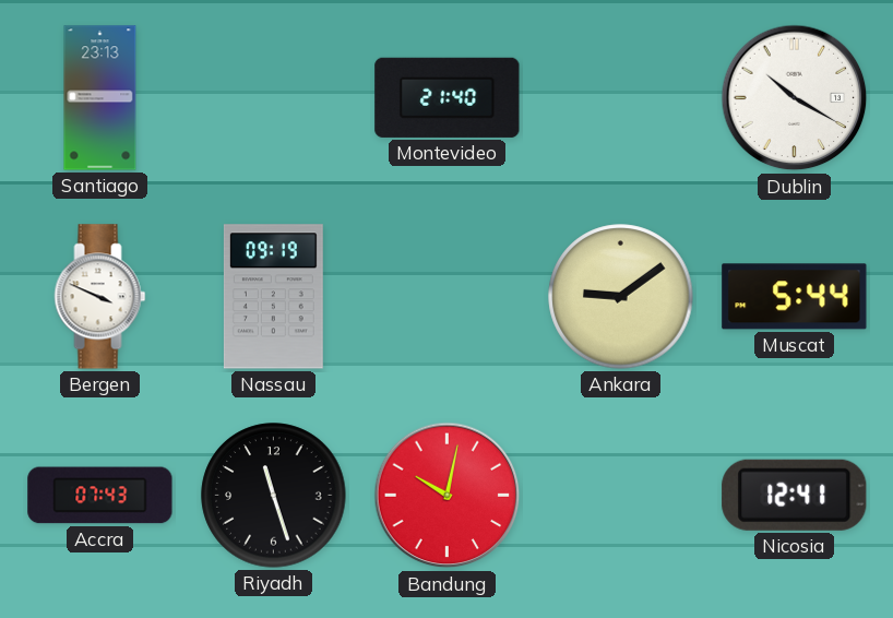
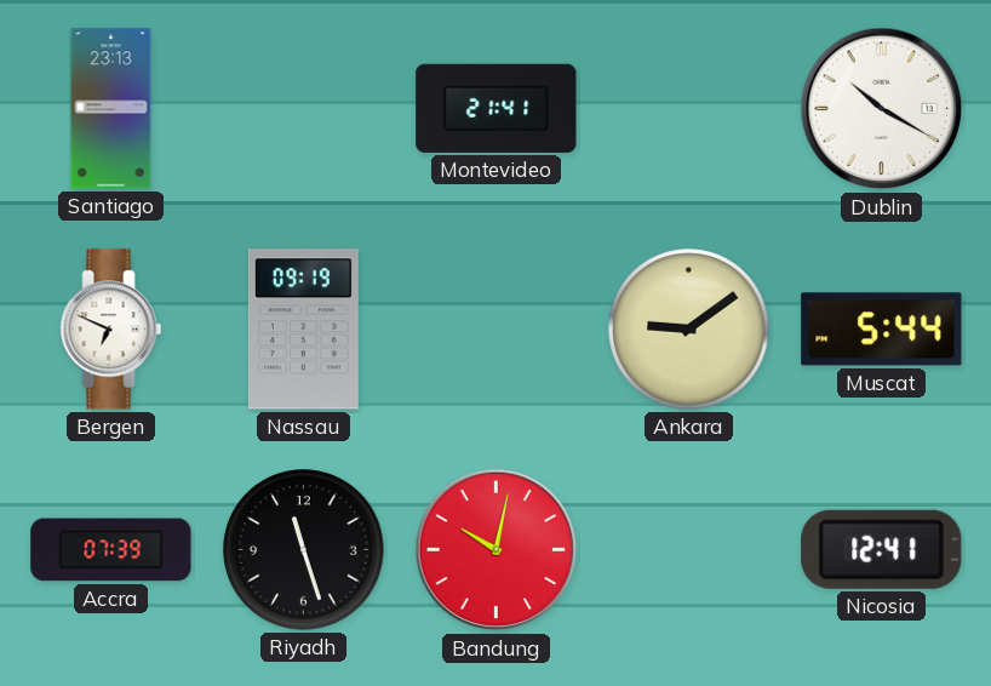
Montevideo: 21:40 -> 21:41
Bergen: 3:49 -> 6:49
Accra: 07:43 -> 07:39
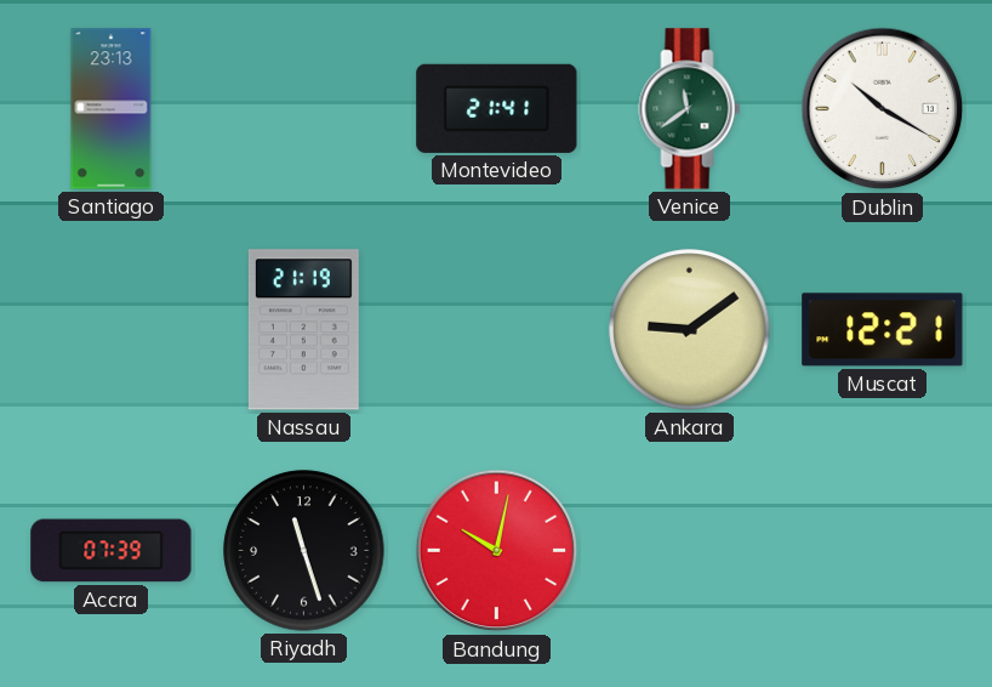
Venice: none -> 11:39
Bergen: 6:49 -> none
Nassau: 09:19 -> 21:19
Muscat: 5:44 -> 12:21
Nicosia: 12:41 -> none
